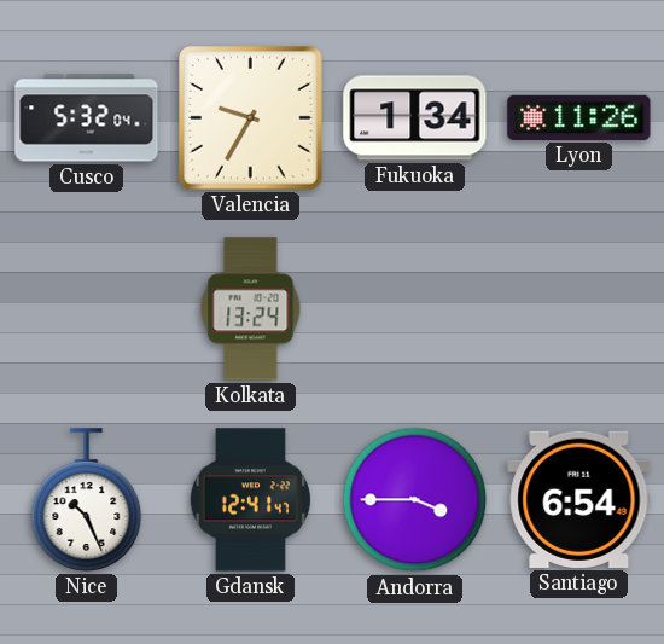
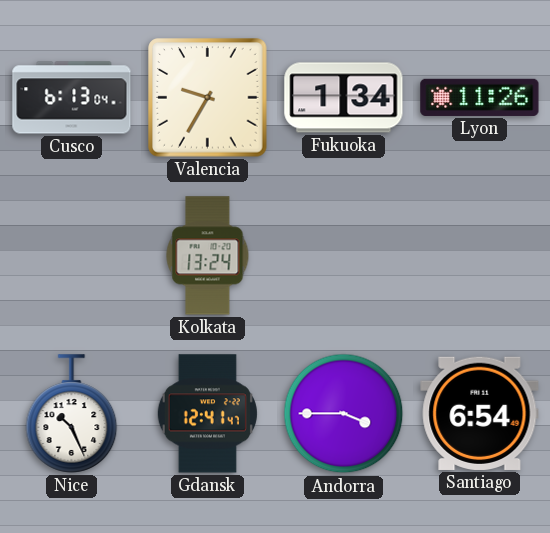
Cusco: 5:32 -> 6:13
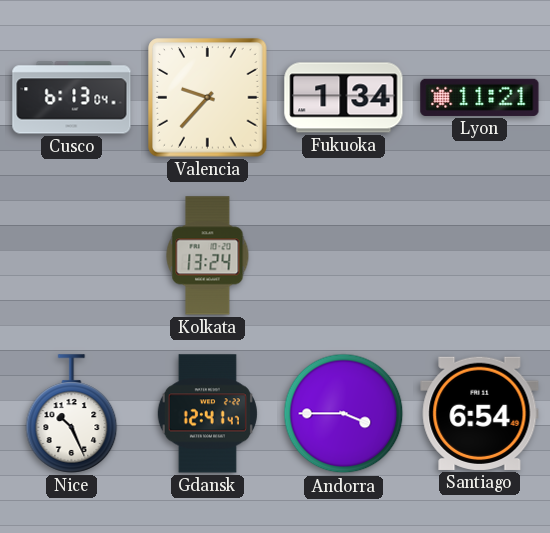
Valencia: 9:35 -> 9:37
Lyon: 11:26 -> 11:21
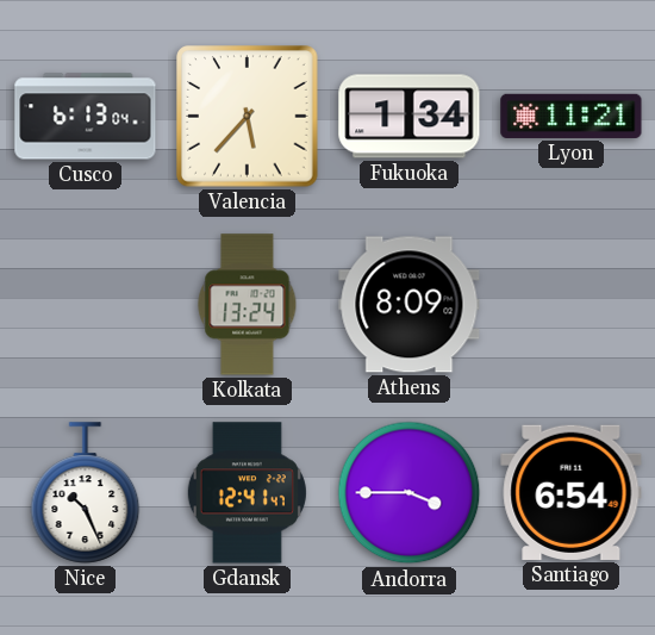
Valencia: 9:37 -> 5:37
Athens: none -> 8:09
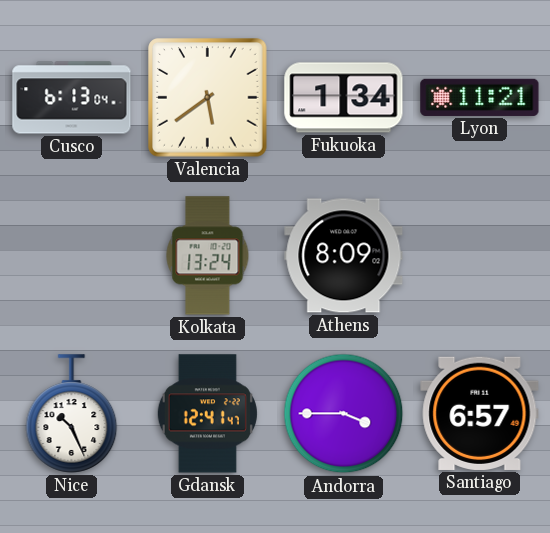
Valencia: 5:37 -> 5:39
Santiago: 6:54 -> 6:57
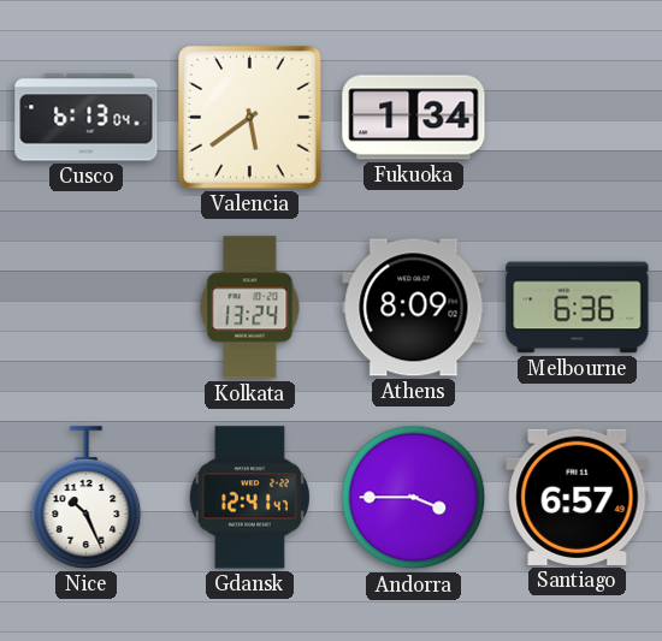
Lyon: 11:21 -> none
Melbourne: none -> 6:36
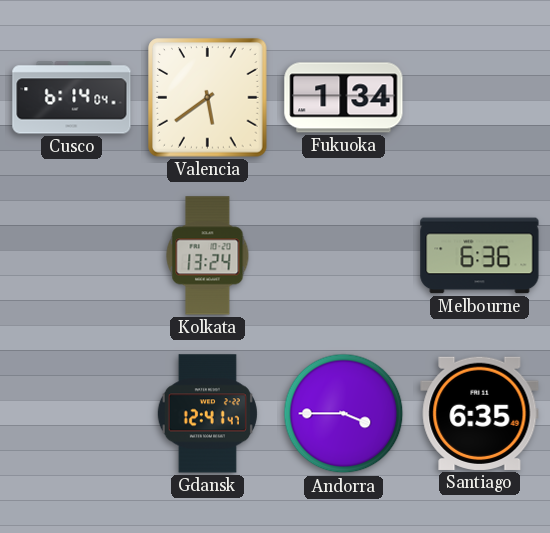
Cusco: 6:13 -> 6:14
Athens: 8:09 -> none
Nice: 10:26 -> none
Santiago: 6:57 -> 6:35
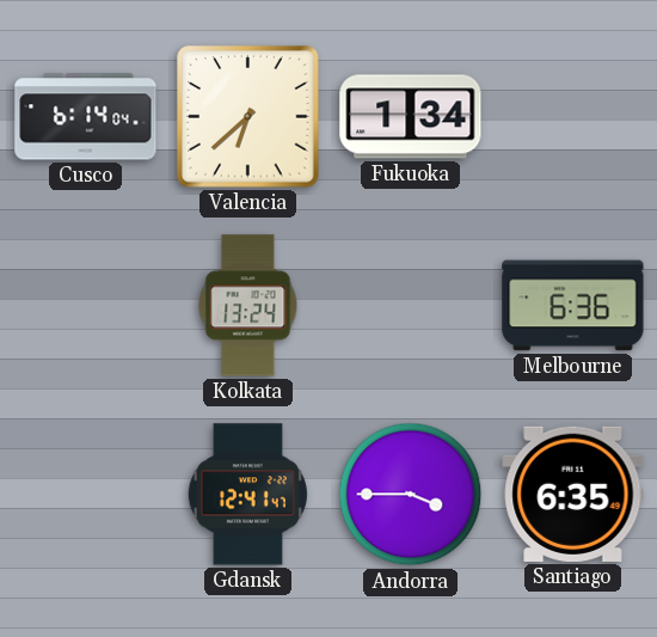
Valencia: 5:39 -> 6:38
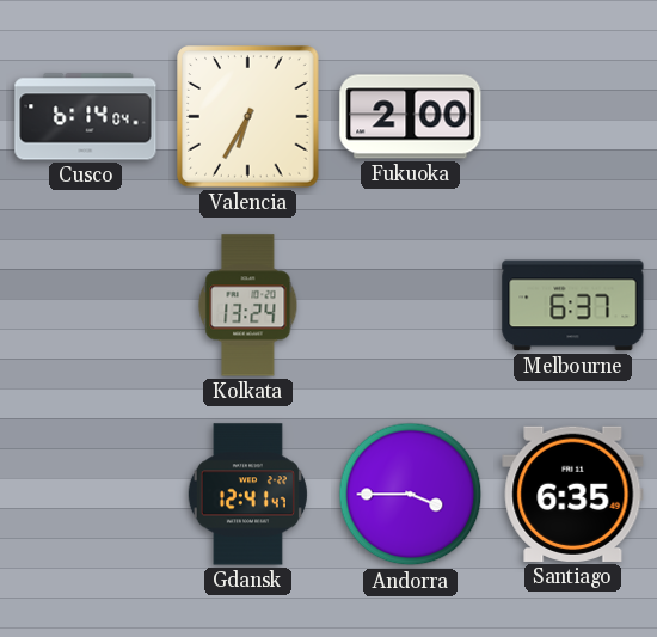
Valencia: 6:38 -> 6:35
Fukuoka: 1:34 -> 2:00
Melbourne: 6:36 -> 6:37
